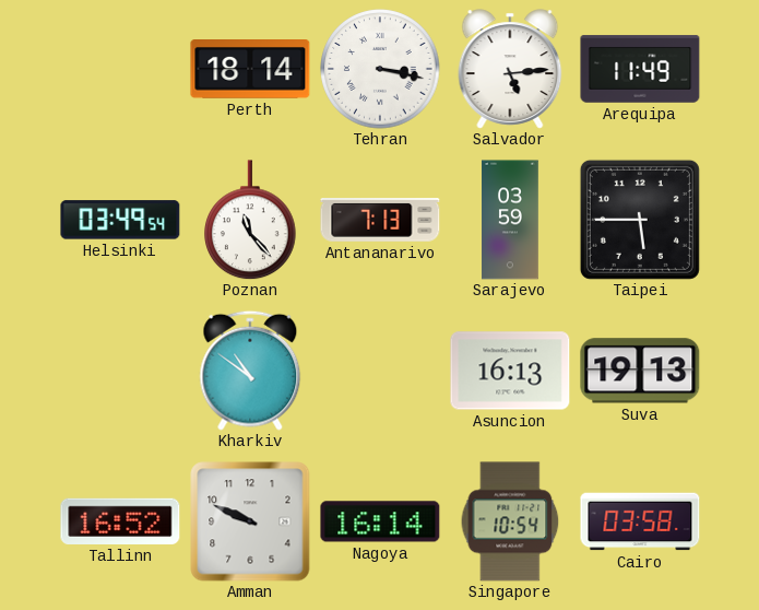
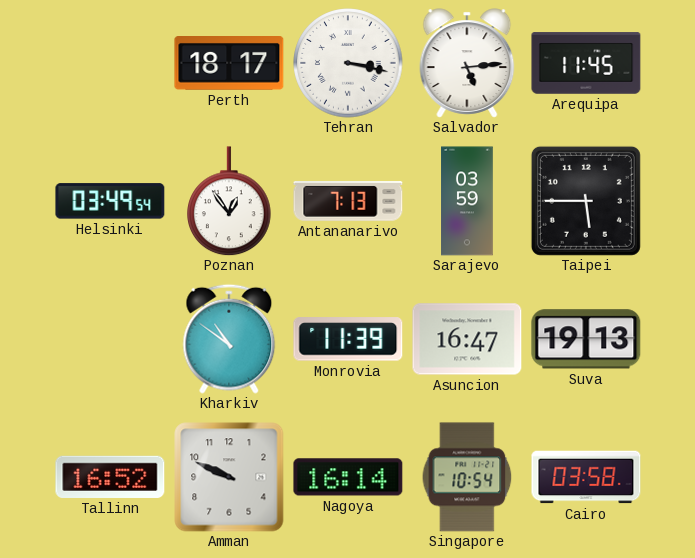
Perth: 18:14 -> 18:17
Arequipa: 11:49 -> 11:45
Poznan: 11:23 -> 12:54
Monrovia: none -> 11:39
Asuncion: 16:13 -> 16:47
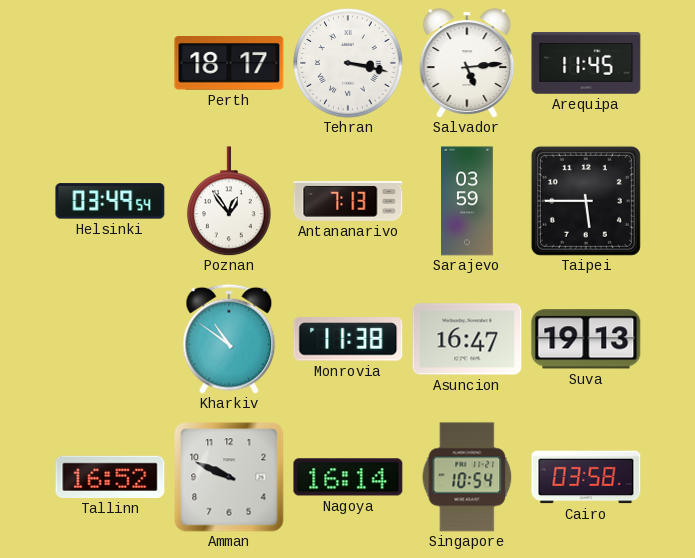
Monrovia: 11:39 -> 11:38
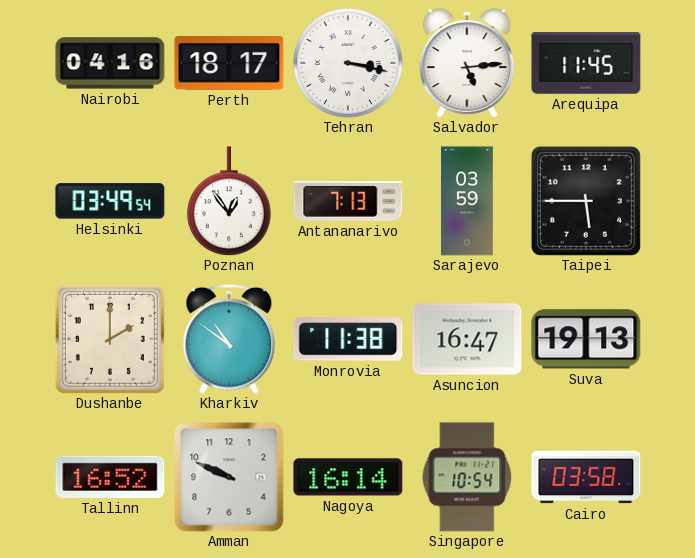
Nairobi: none -> 04:16
Dushanbe: none -> 2:00
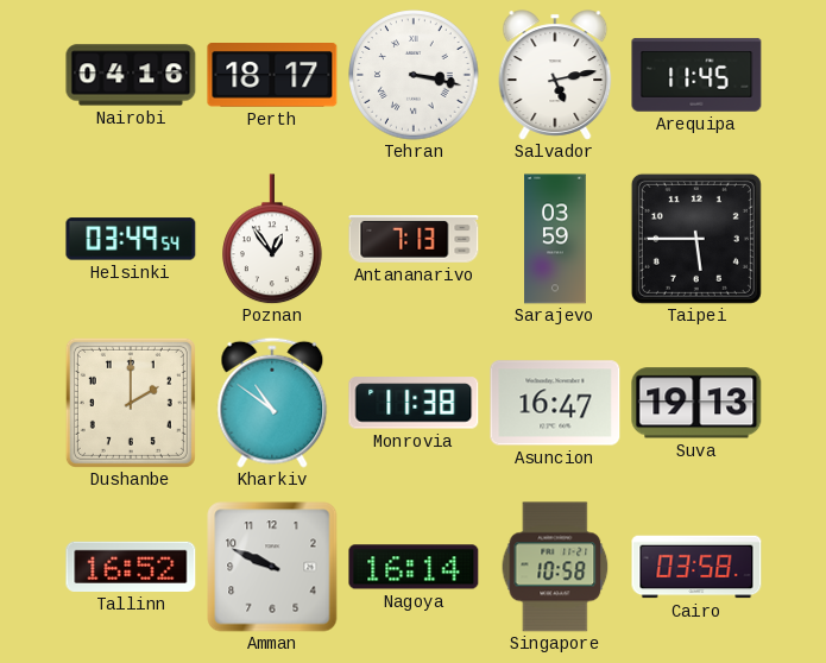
Salvador: 5:14 -> 5:13
Singapore: 10:54 -> 10:58
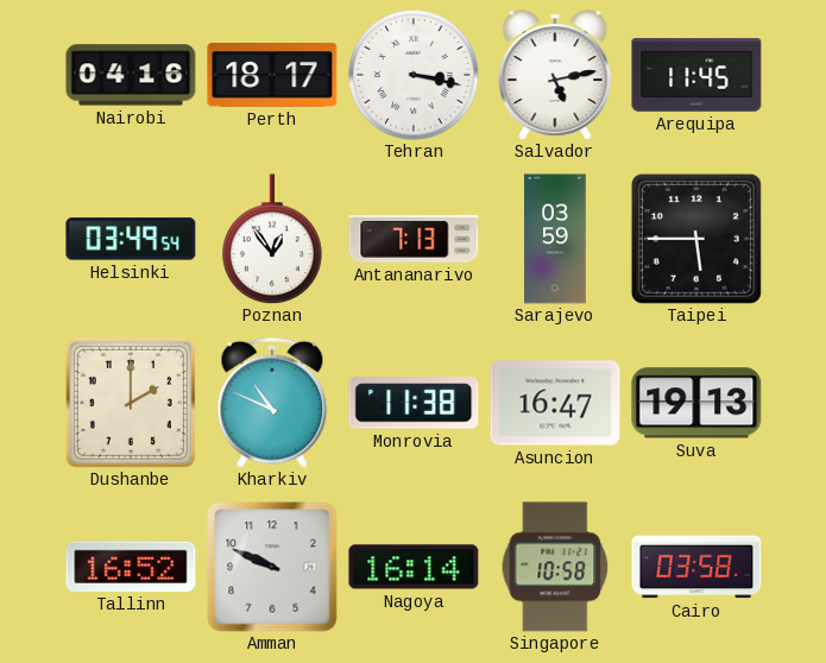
Kharkiv: 10:51 -> 10:49
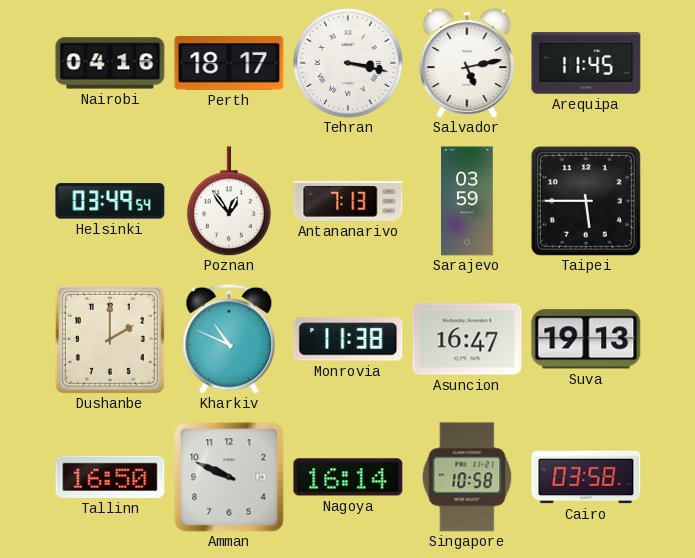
Tallinn: 16:52 -> 16:50
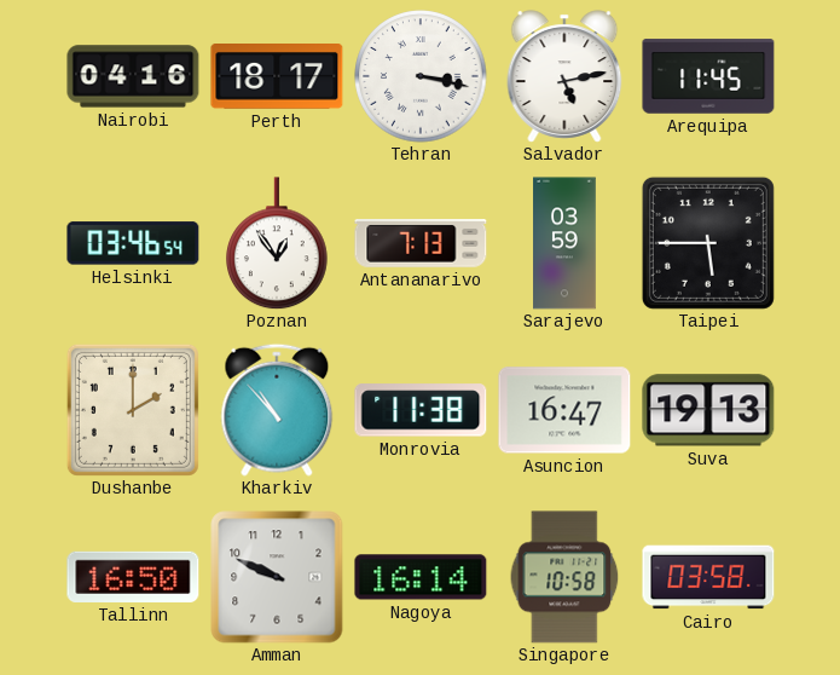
Helsinki: 03:49 -> 03:46
Kharkiv: 10:49 -> 10:53
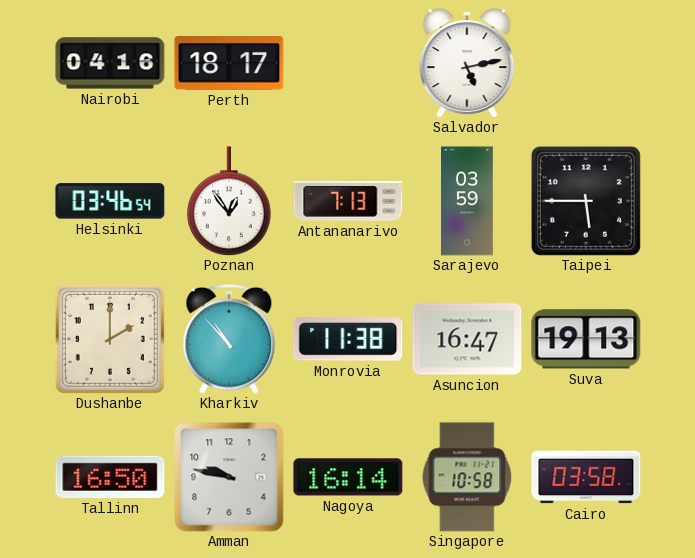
Tehran: 3:17 -> none
Arequipa: 11:45 -> none
Amman: 9:49 -> 9:47
